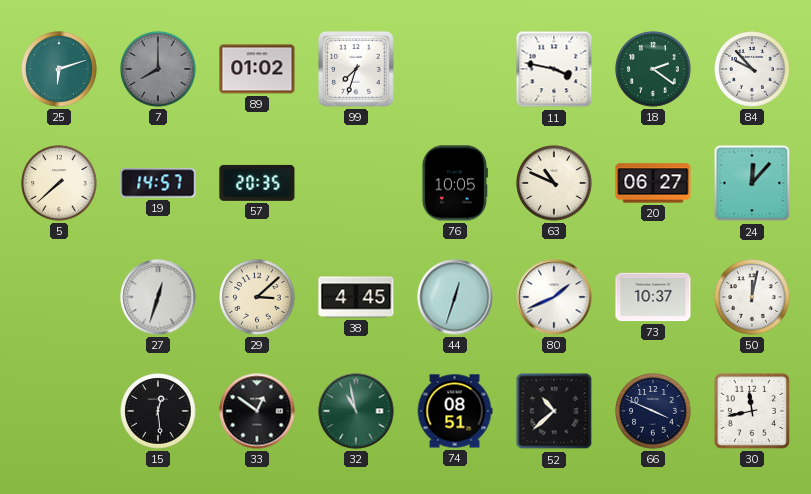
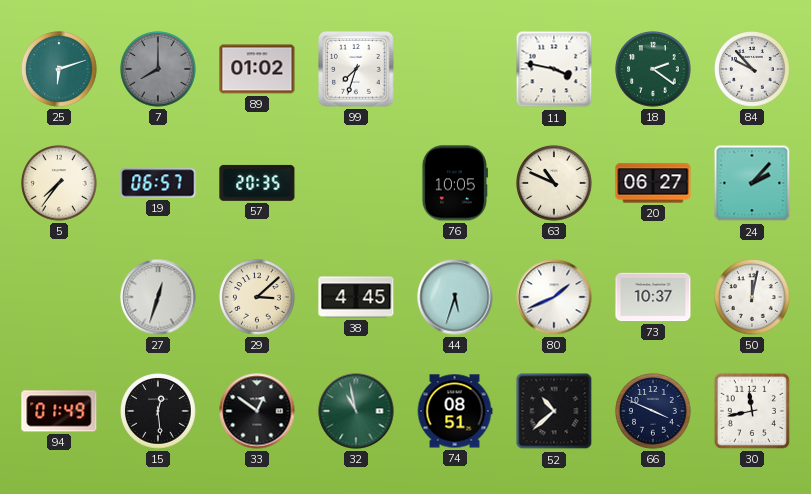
5: 7:38 -> 7:36
19: 14:57 -> 06:57
24: 12:07 -> 2:07
44: 12:33 -> 5:33
94: none -> 01:49
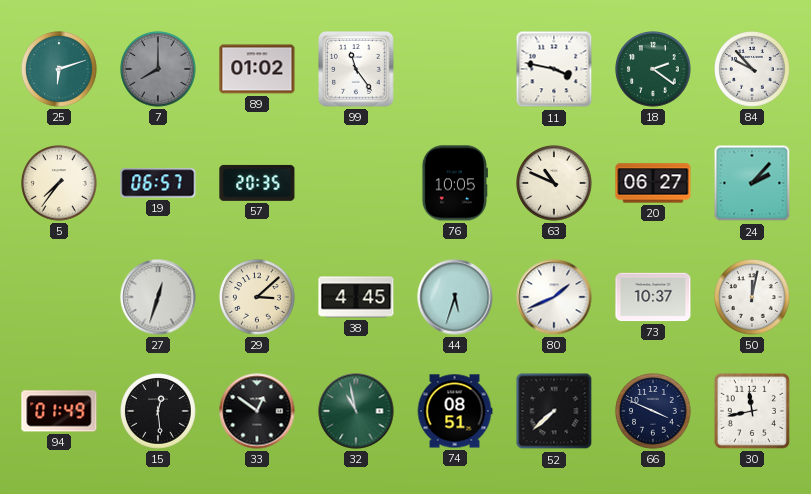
99: 7:33 -> 11:24
52: 10:38 -> 7:38
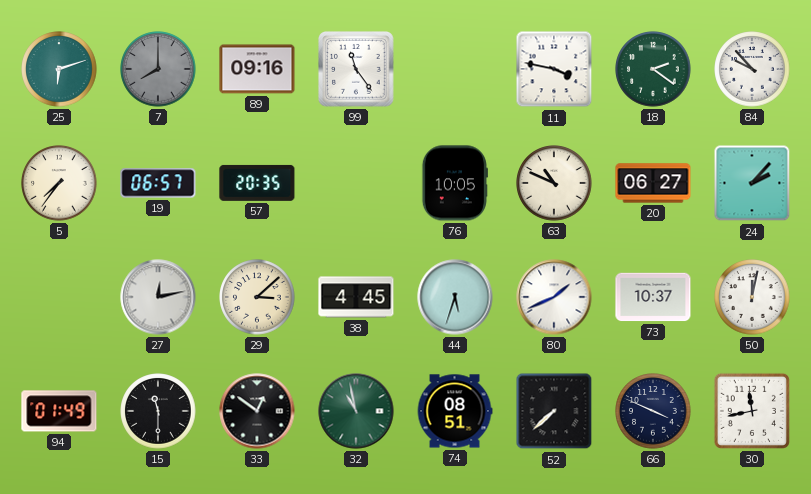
89: 01:02 -> 09:16
27: 12:33 -> 12:13
15: 12:29 -> 11:30
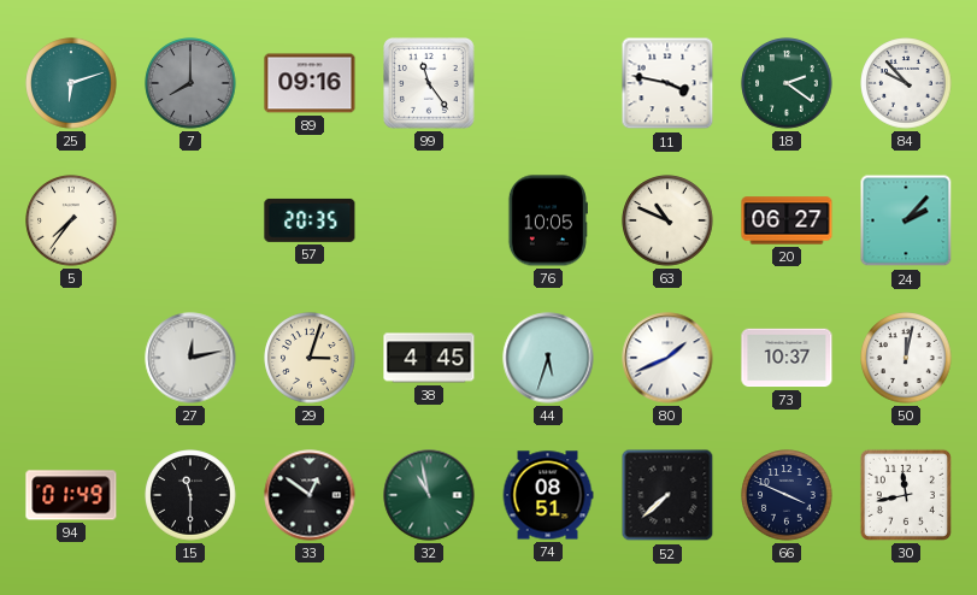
19: 06:57 -> none
29: 3:08 -> 3:03
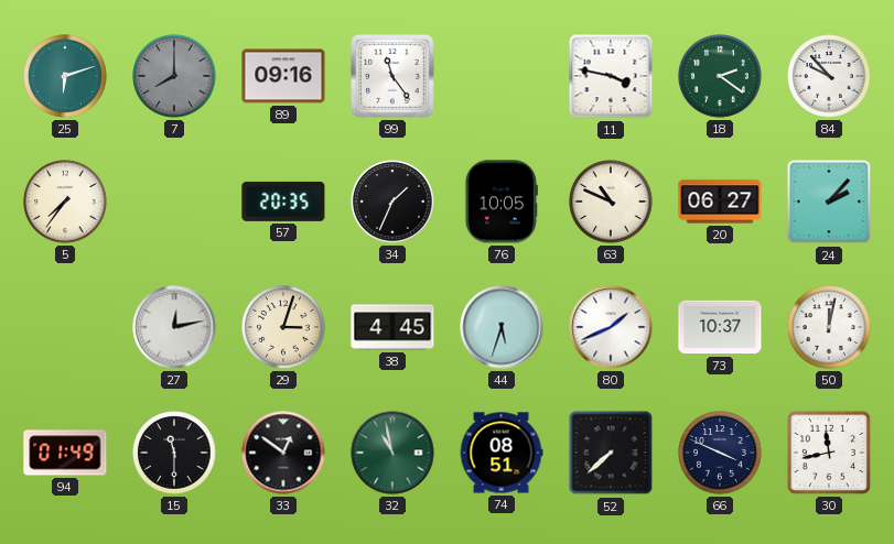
34: none -> 1:34
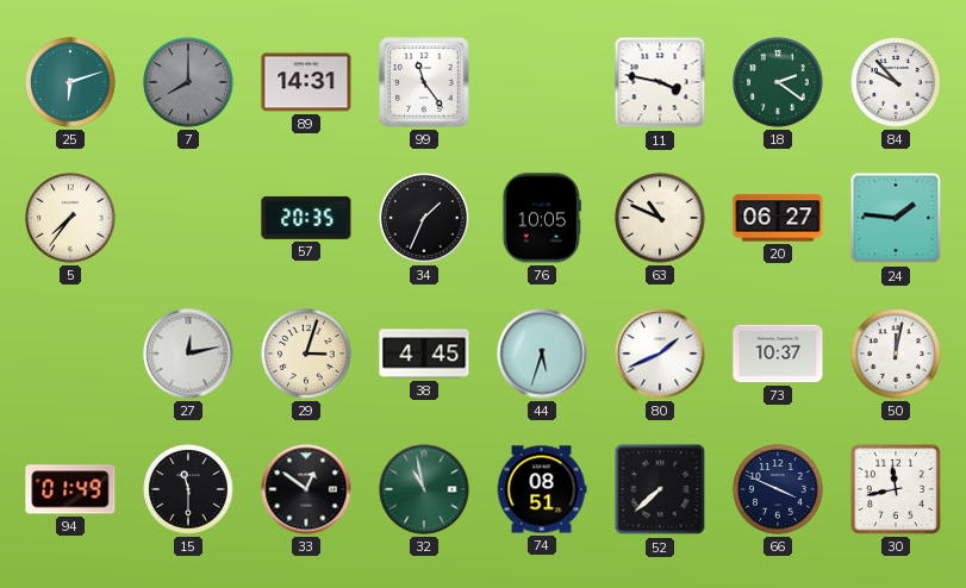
89: 09:16 -> 14:31
24: 2:07 -> 1:46
